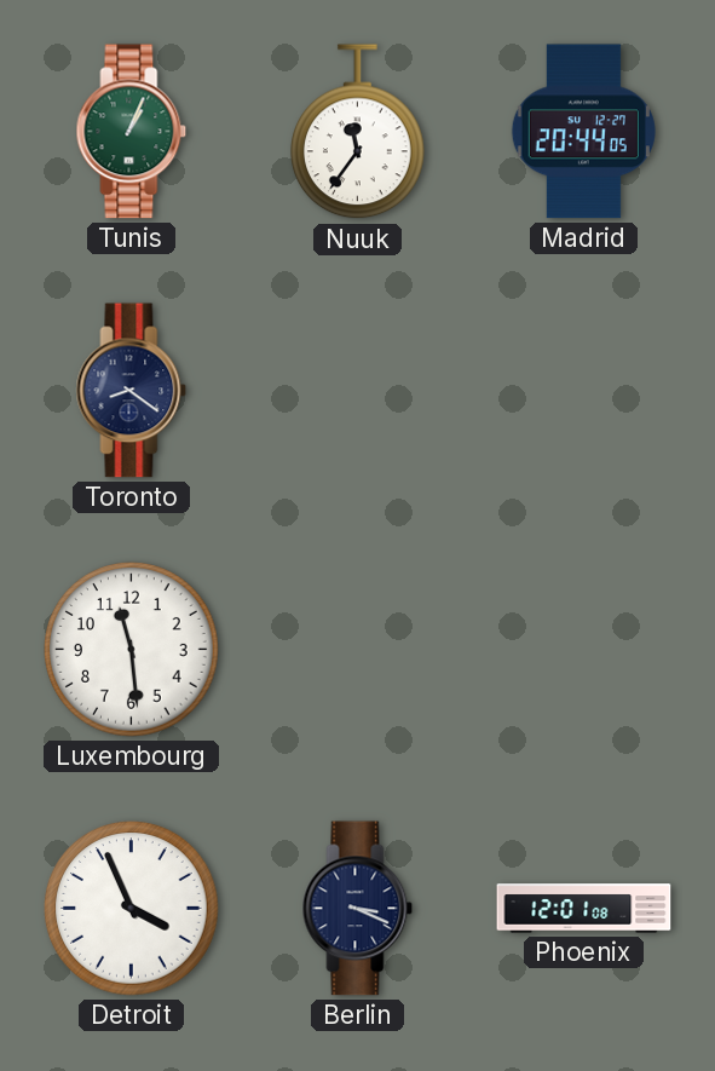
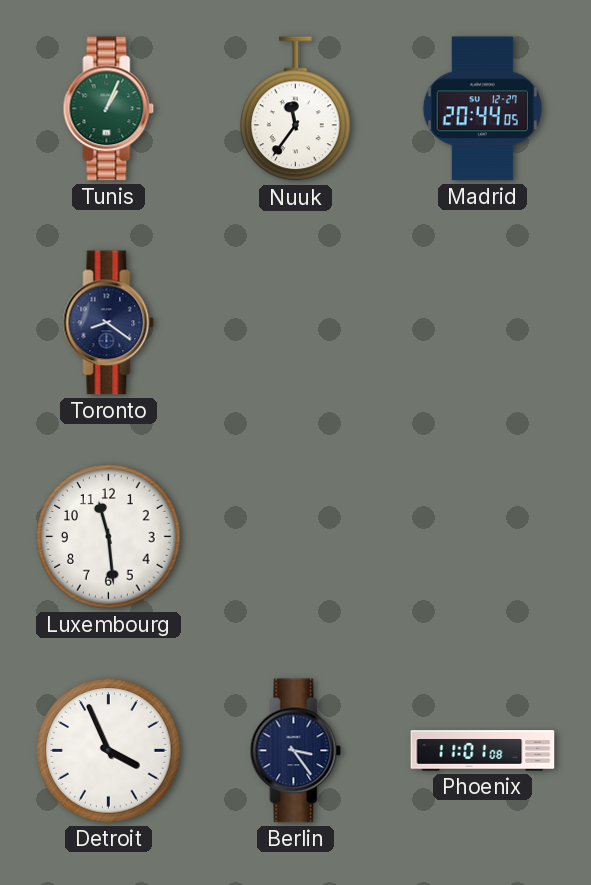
Berlin: 3:19 -> 3:24
Phoenix: 12:01 -> 11:01
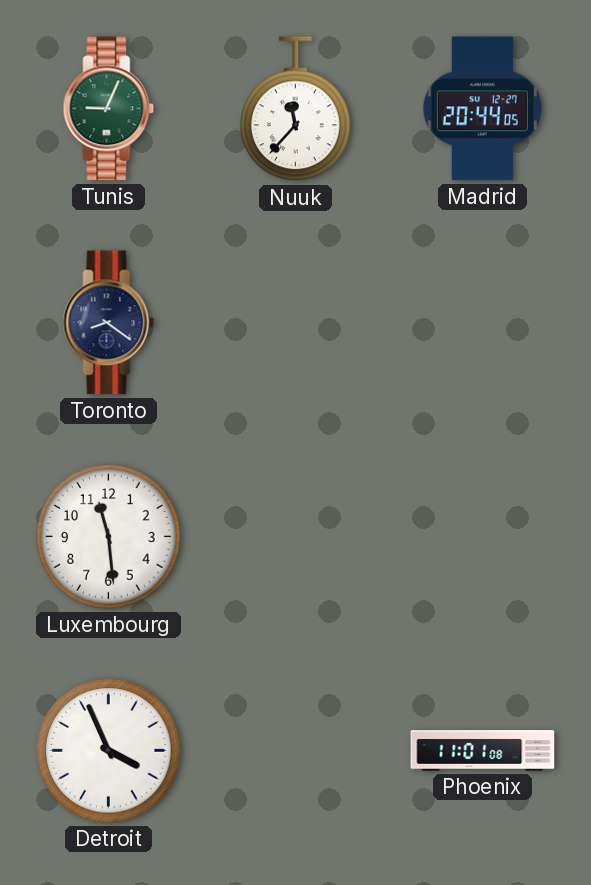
Tunis: 1:04 -> 9:04
Nuuk: 11:36 -> 11:37
Berlin: 3:24 -> none
